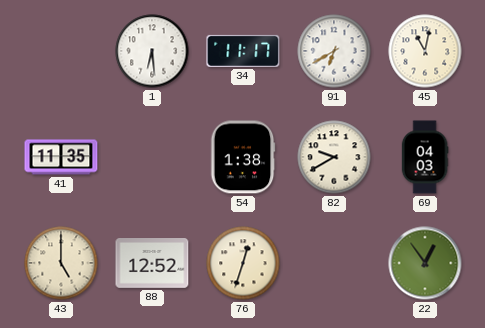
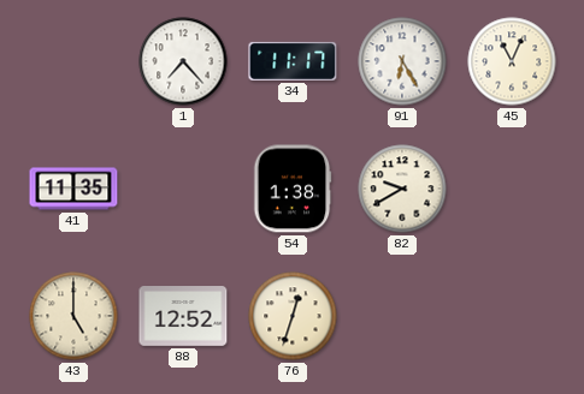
1: 6:29 -> 7:23
91: 6:40 -> 6:25
45: 11:02 -> 11:04
69: 04:03 -> none
22: 12:54 -> none
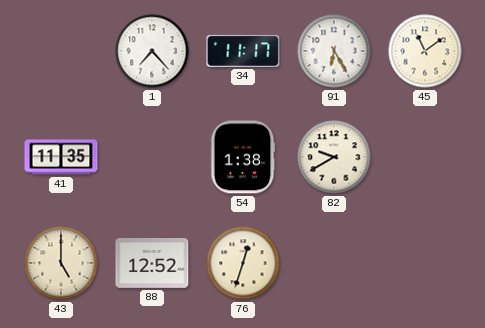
45: 11:04 -> 11:09
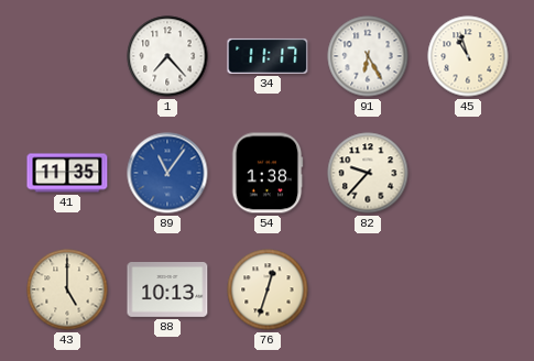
45: 11:09 -> 10:57
89: none -> 11:06
82: 9:40 -> 9:37
88: 12:52 -> 10:13
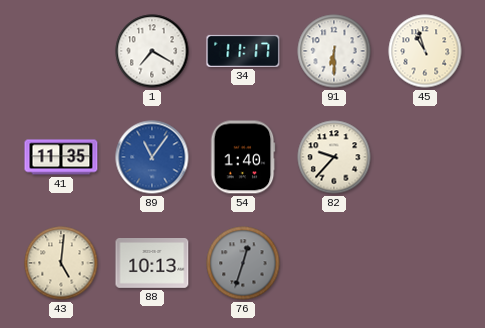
1: 7:23 -> 7:20
91: 6:25 -> 6:30
54: 1:38 -> 1:40
43: 5:00 -> 5:01
76 dial: cream -> grey
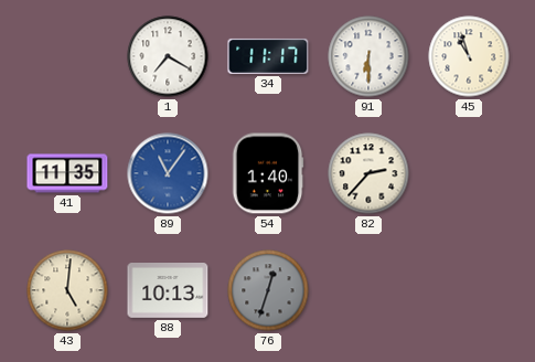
82: 9:37 -> 2:37
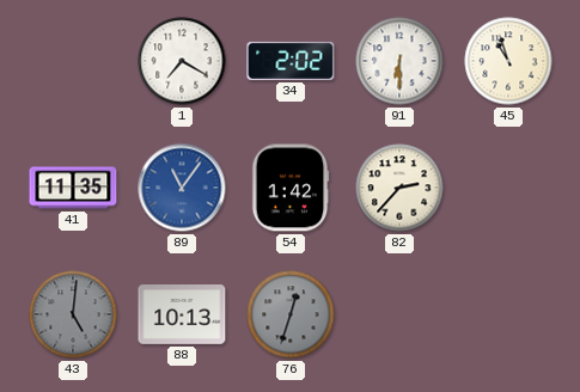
34: 11:17 -> 2:02
54: 1:40 -> 1:42
43 dial: cream -> grey
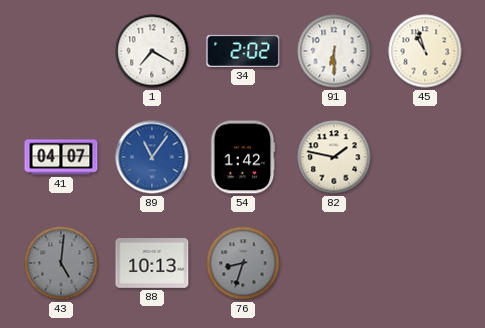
41: 11:35 -> 04:07
82: 2:37 -> 1:47
76: 12:33 -> 8:33
